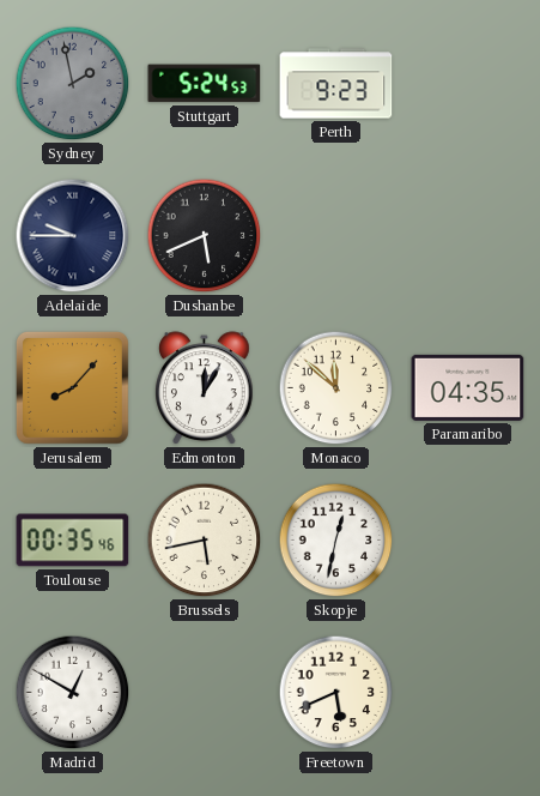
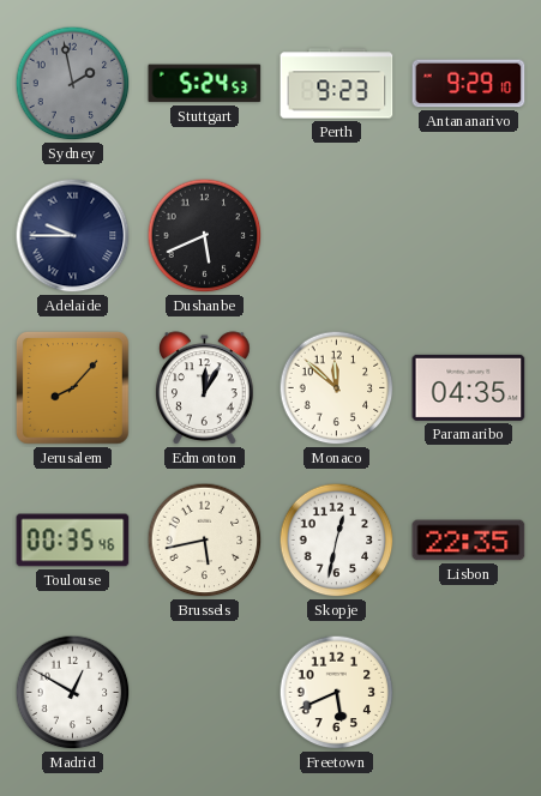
Antananarivo: none -> 9:29
Lisbon: none -> 22:35
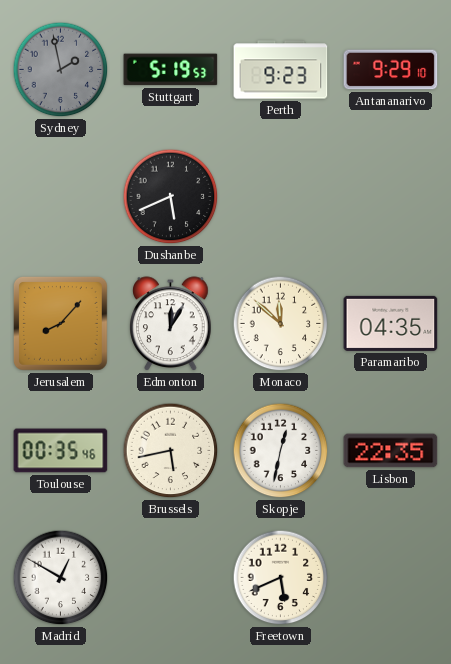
Stuttgart: 5:24 -> 5:19
Adelaide: 9:45 -> none
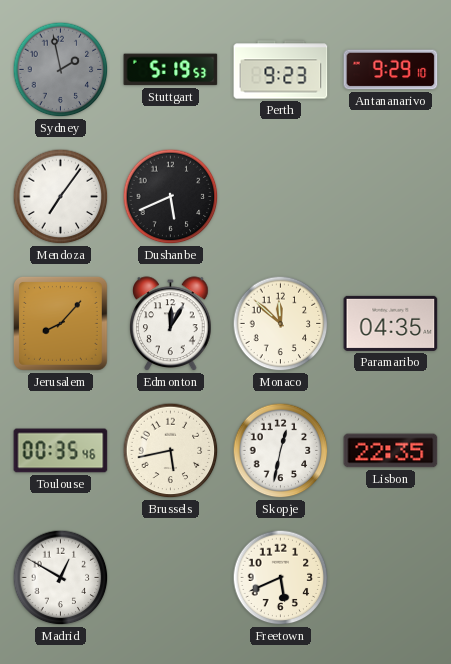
Mendoza: none -> 7:06
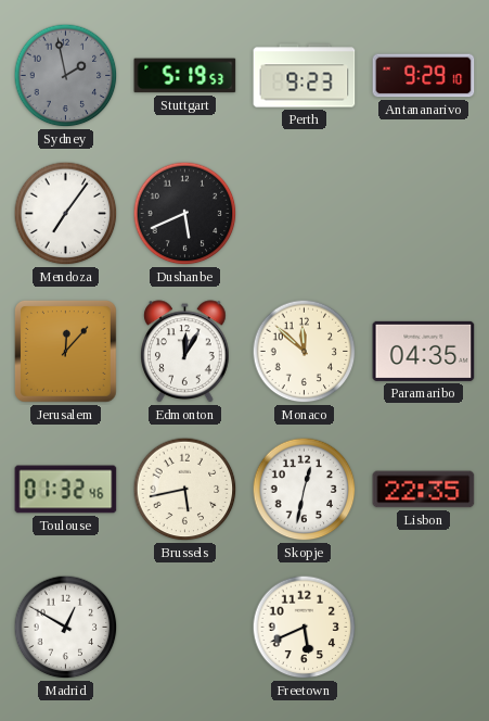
Jerusalem: 8:07 -> 12:07
Toulouse: 00:35 -> 01:32
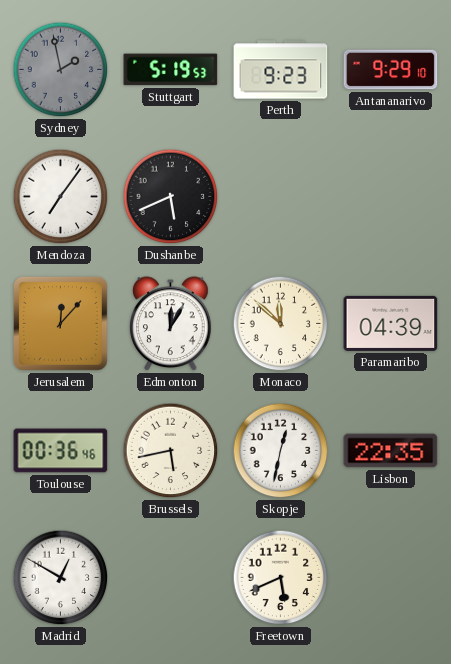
Paramaribo: 04:35 -> 04:39
Toulouse: 01:32 -> 00:36
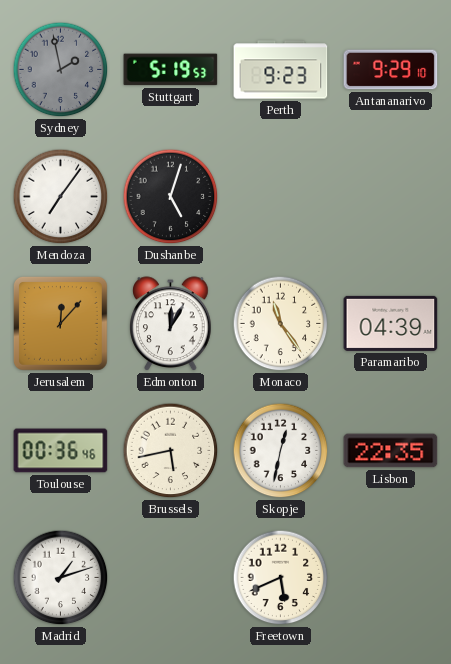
Dushanbe: 5:41 -> 5:03
Monaco: 11:52 -> 11:24
Madrid: 12:50 -> 1:12
